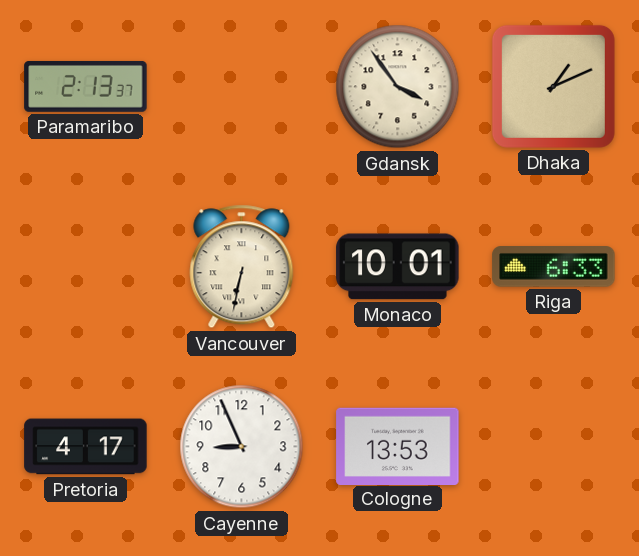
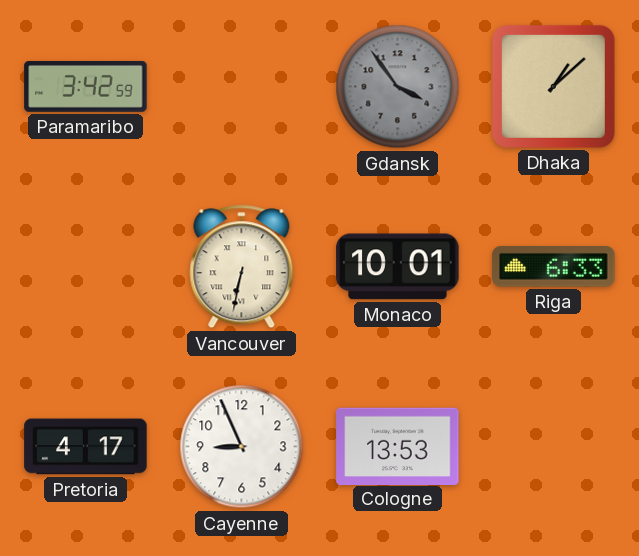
Paramaribo: 2:13 -> 3:42
Gdansk dial: cream -> grey
Dhaka: 1:11 -> 1:08
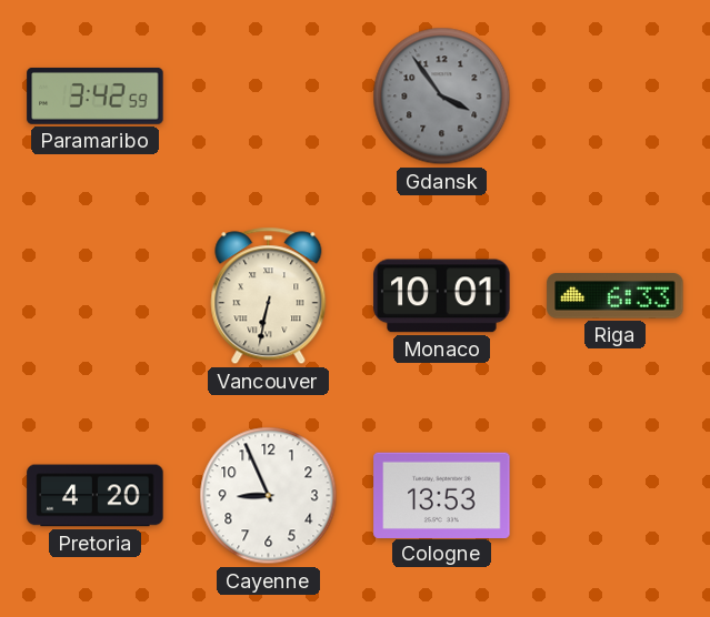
Dhaka: 1:08 -> none
Pretoria: 4:17 -> 4:20
